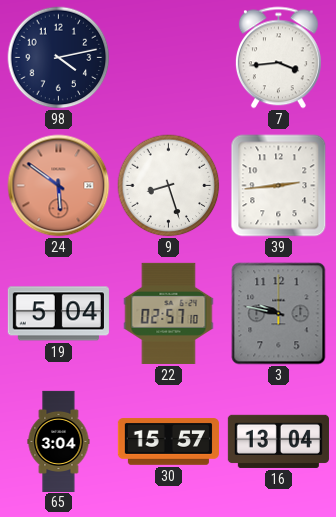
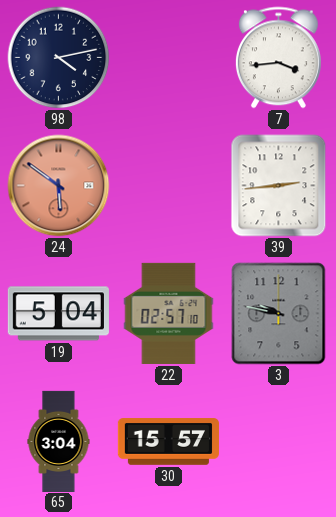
9: 8:27 -> none
16: 13:04 -> none
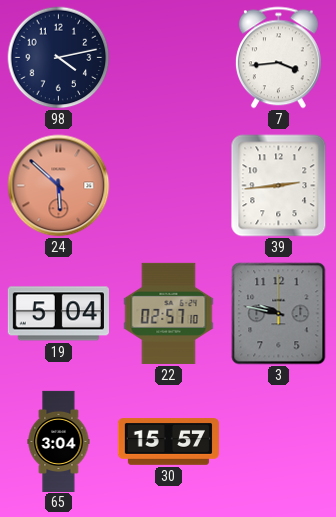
24: 5:51 -> 5:52
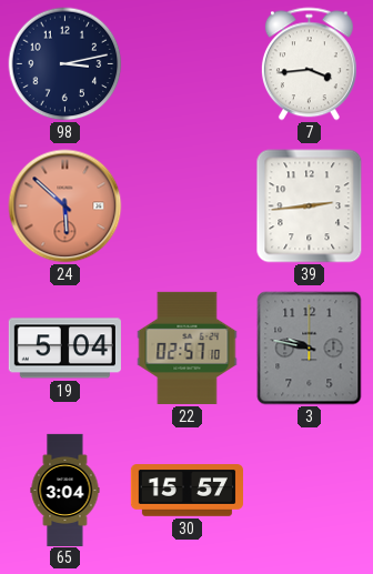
98: 4:13 -> 3:13
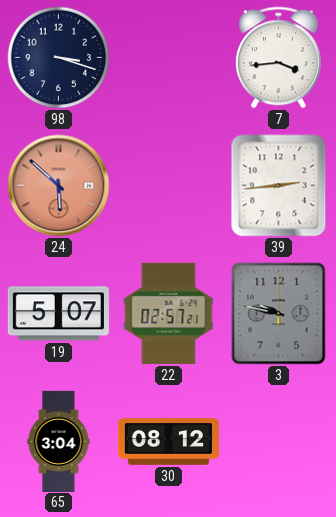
98: 3:13 -> 3:18
19: 5:04 -> 5:07
22: 02:57:10 -> 02:57:21
30: 15:57 -> 08:12
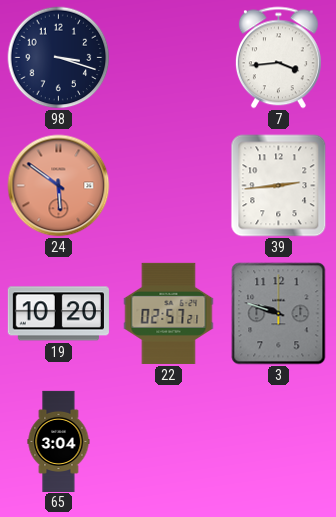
24: 5:52 -> 5:51
19: 5:07 -> 10:20
3: 9:47 -> 9:48
30: 08:12 -> none
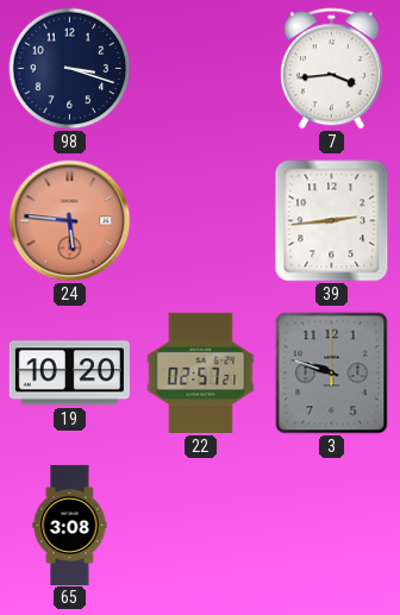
24: 5:51 -> 5:46
65: 3:04 -> 3:08
